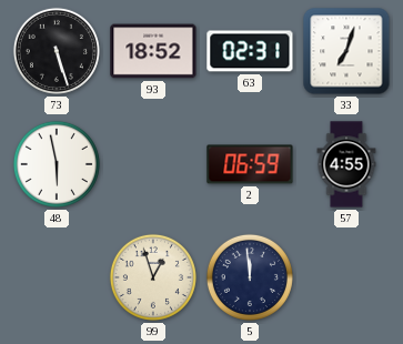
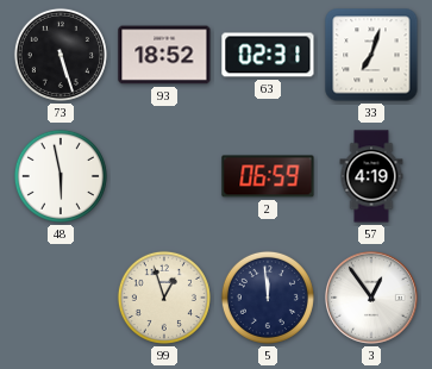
57: 4:55 -> 4:19
3: none -> 12:54
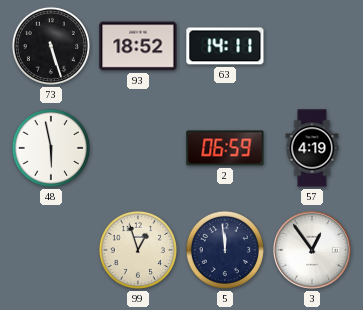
63: 02:31 -> 14:11
33: 7:03 -> none
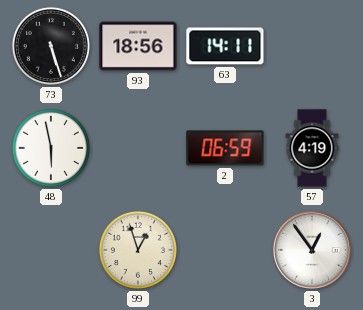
93: 18:52 -> 18:56
5: 11:59 -> none
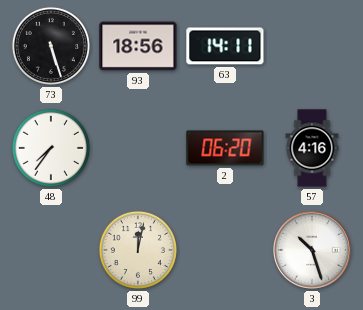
48: 5:58 -> 7:36
2: 06:59 -> 06:20
57: 4:19 -> 4:16
99: 12:57 -> 12:02
3: 12:54 -> 10:27
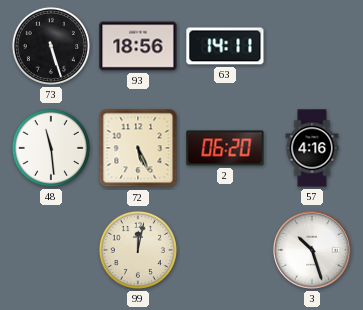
48: 7:36 -> 11:29
72: none -> 5:26
